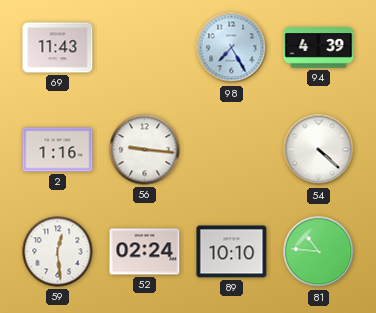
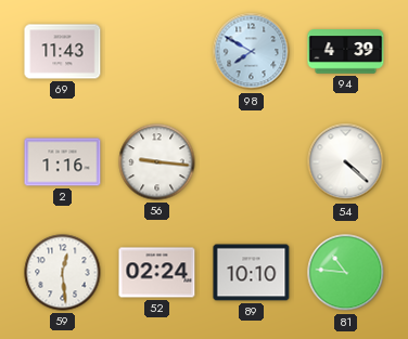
98: 7:25 -> 7:50
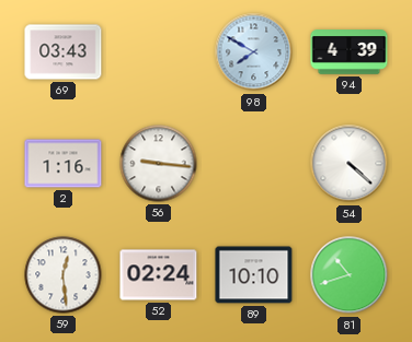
69: 11:43 -> 03:43
81: 10:46 -> 10:42
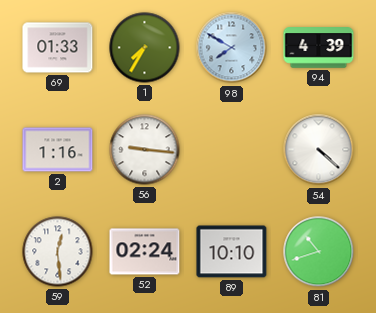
69: 03:43 -> 01:33
1: none -> 7:35
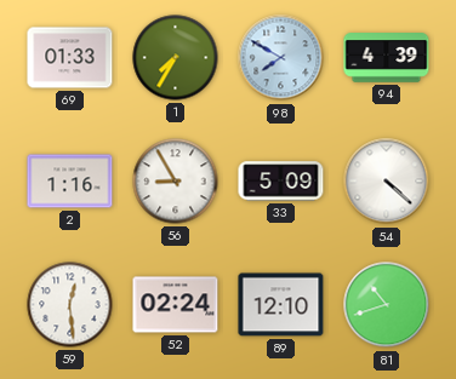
56: 9:16 -> 8:55
33: none -> 5:09
89: 10:10 -> 12:10
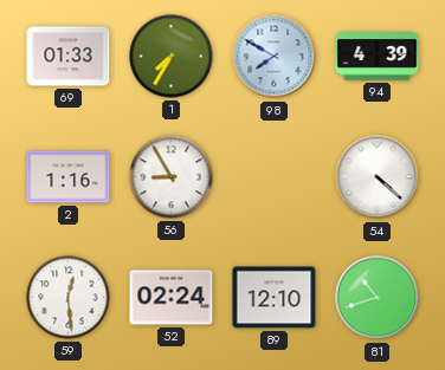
33: 5:09 -> none
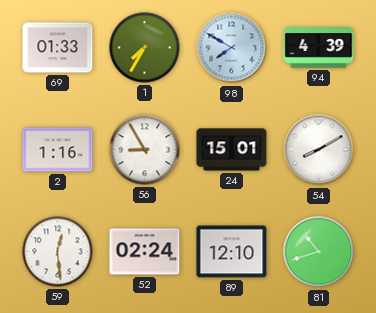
24: none -> 15:01
54: 4:22 -> 8:10
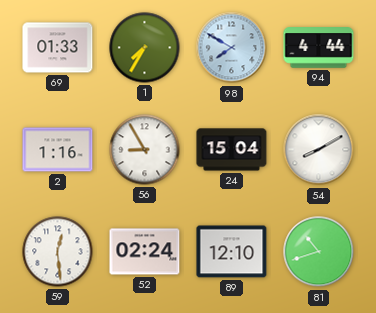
94: 4:39 -> 4:44
24: 15:01 -> 15:04
